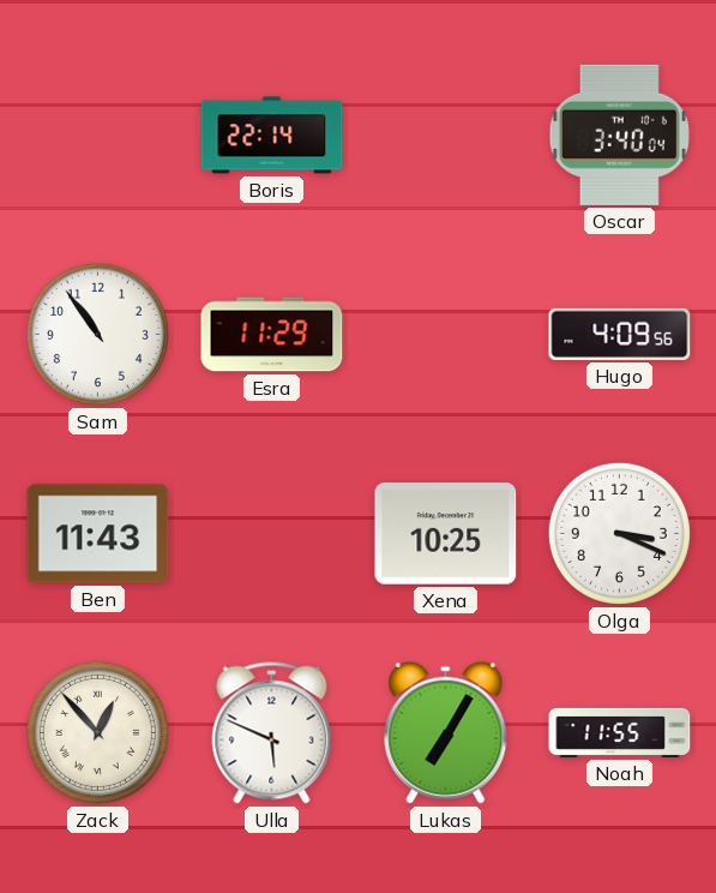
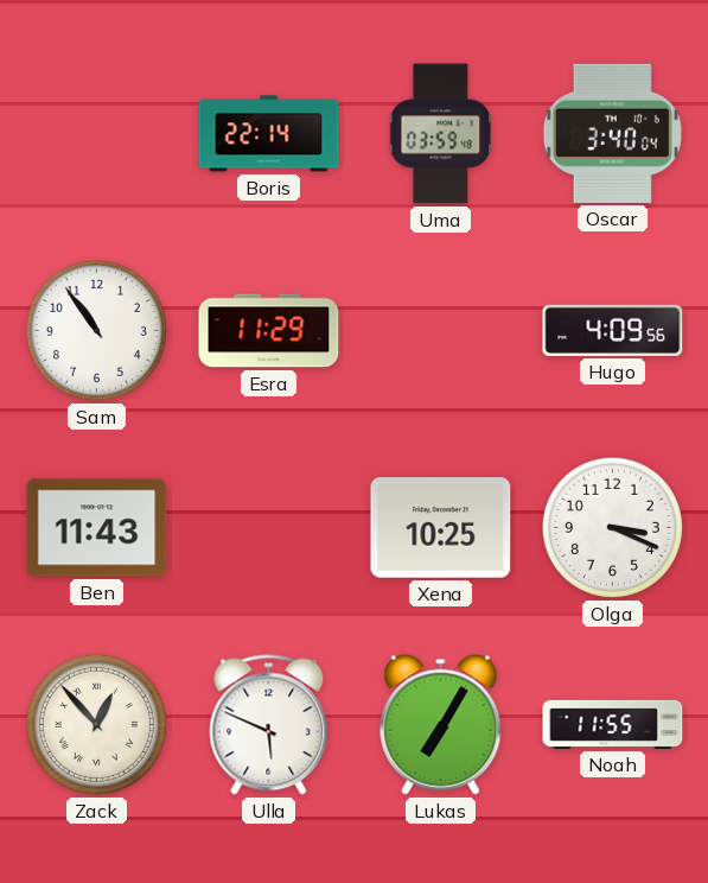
Uma: none -> 03:59
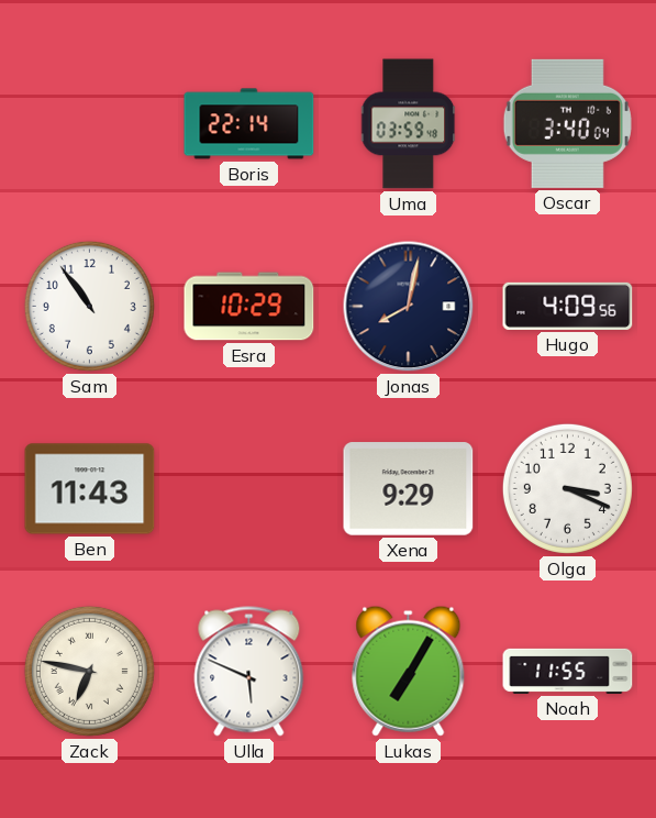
Esra: 11:29 -> 10:29
Jonas: none -> 8:02
Xena: 10:25 -> 9:29
Zack: 12:53 -> 6:47
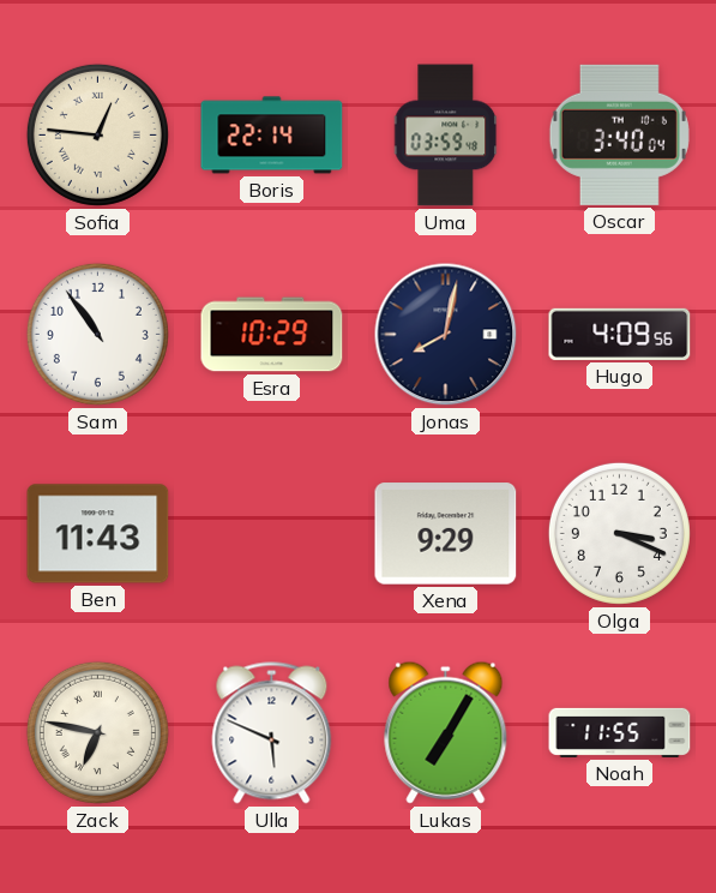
Sofia: none -> 12:46
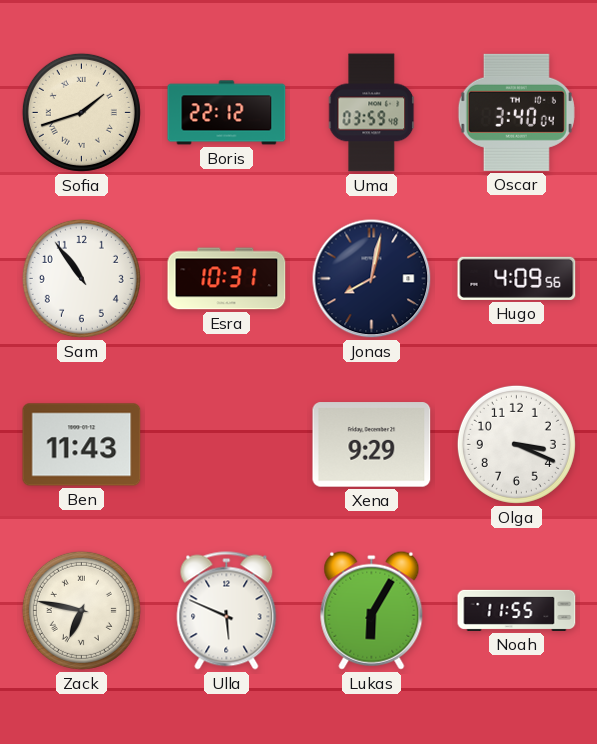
Sofia: 12:46 -> 1:42
Boris: 22:14 -> 22:12
Esra: 10:29 -> 10:31
Lukas: 7:05 -> 6:05
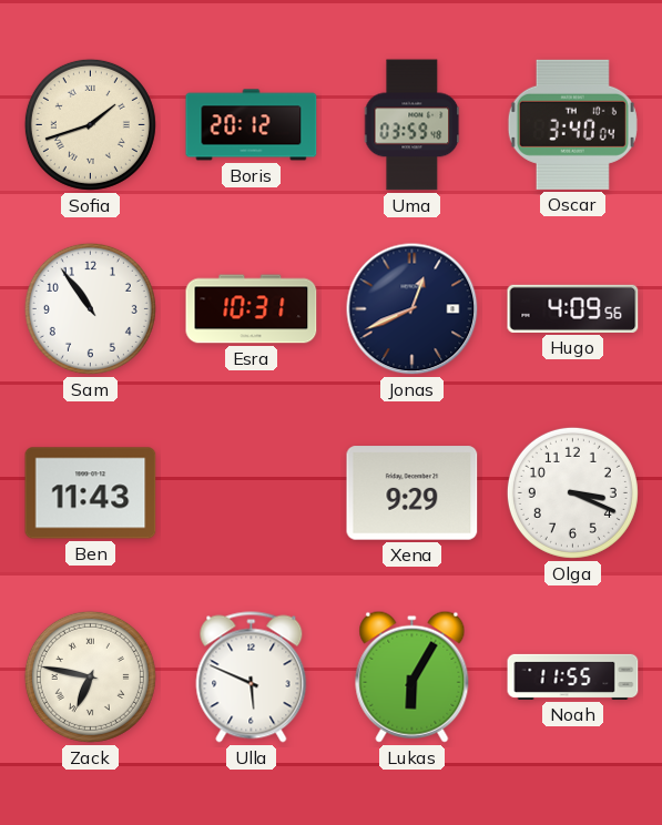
Boris: 22:12 -> 20:12
Jonas: 8:02 -> 12:41
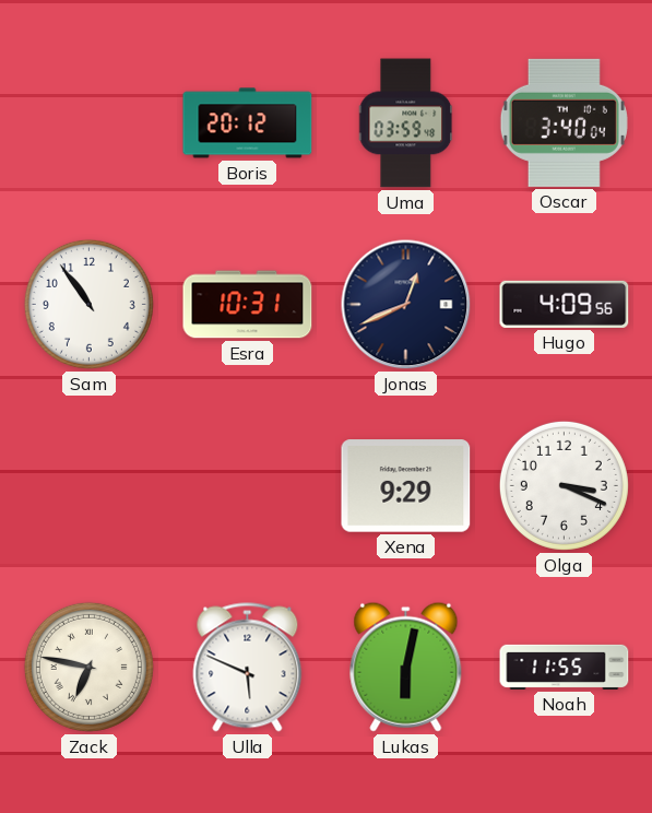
Sofia: 1:42 -> none
Ben: 11:43 -> none
Lukas: 6:05 -> 6:02
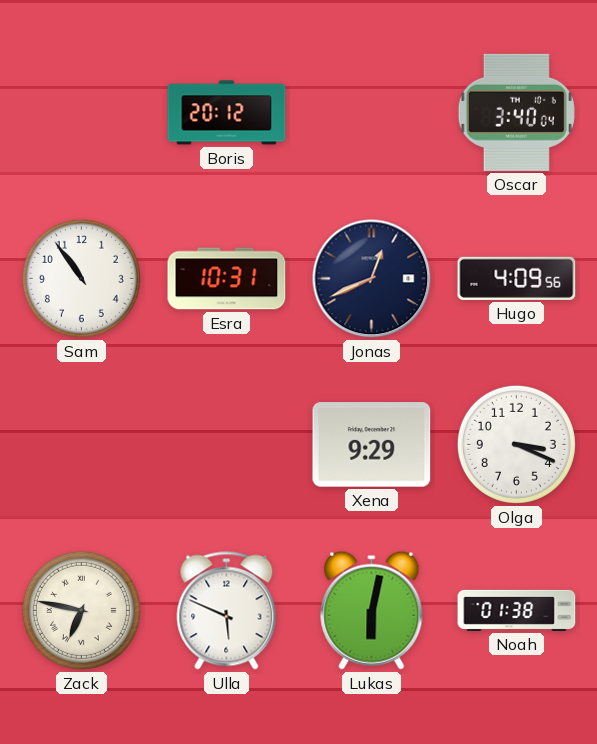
Uma: 03:59 -> none
Noah: 11:55 -> 01:38
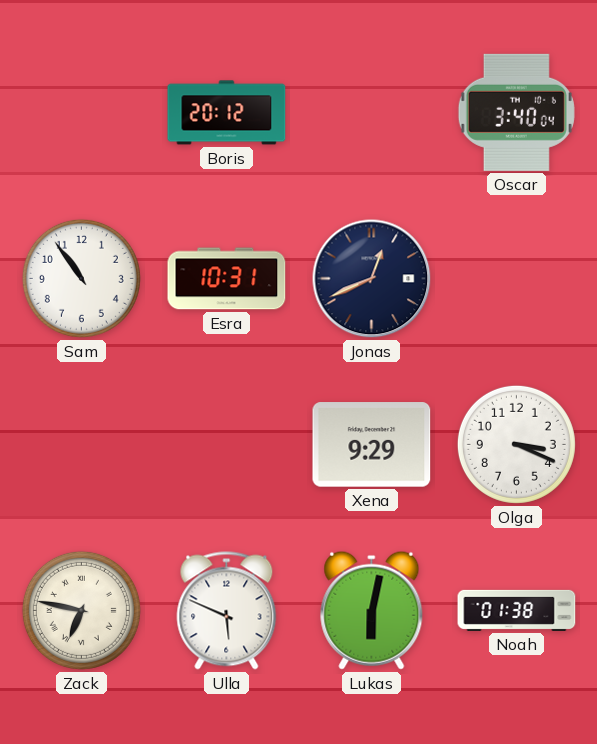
Hugo: 4:09 -> none
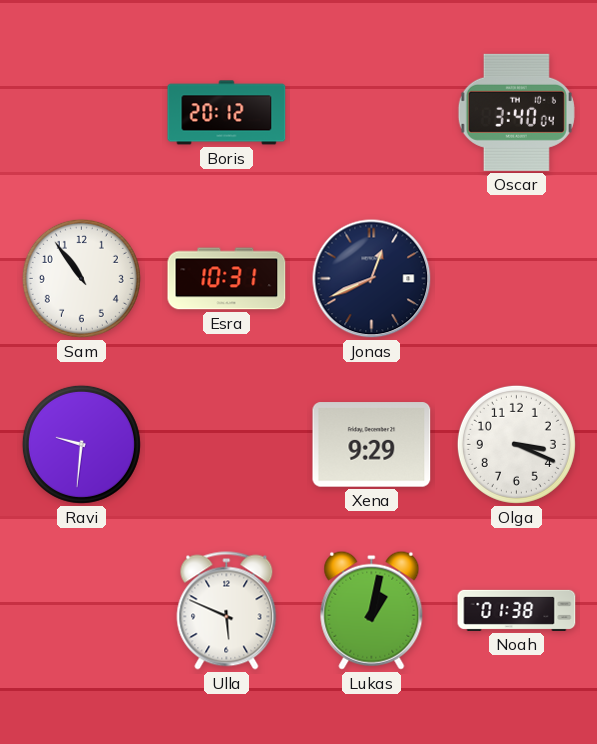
Ravi: none -> 9:31
Zack: 6:47 -> none
Lukas: 6:02 -> 1:02
